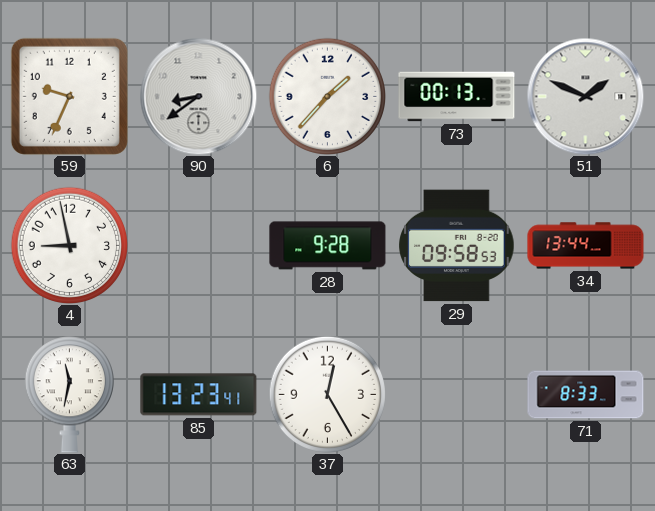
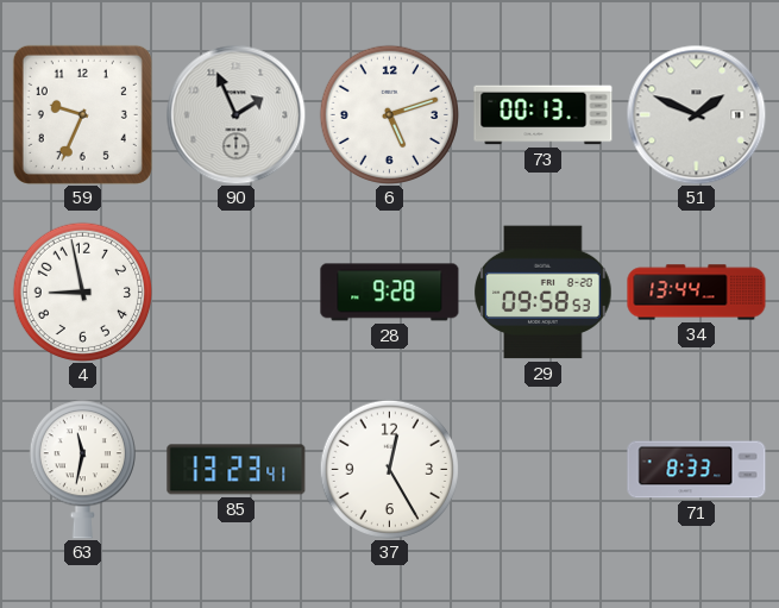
90: 8:39 -> 1:56
6: 1:37 -> 5:12
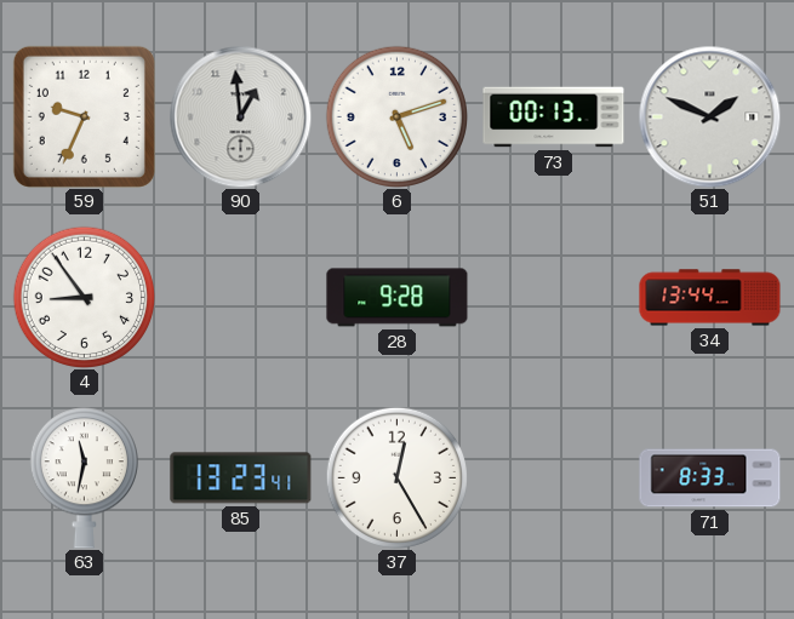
90: 1:56 -> 12:59
4: 8:58 -> 8:54
29: 09:58 -> none
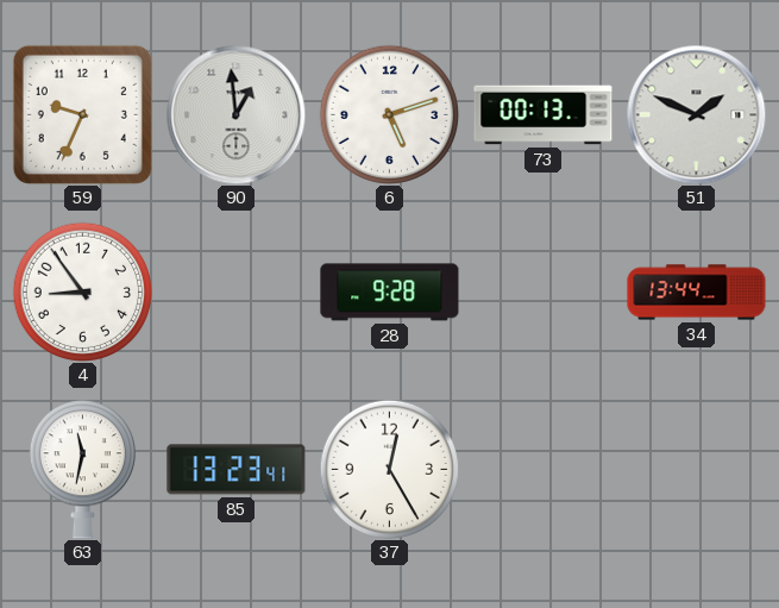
71: 8:33 -> none
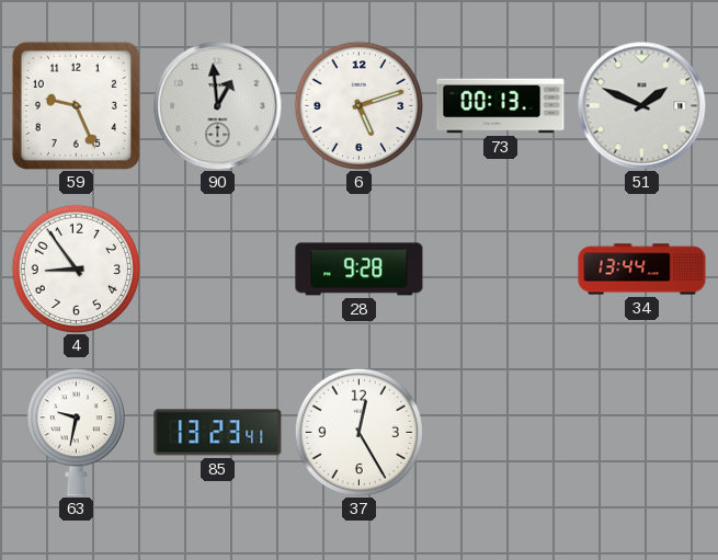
59: 9:34 -> 9:26
63: 11:32 -> 9:32
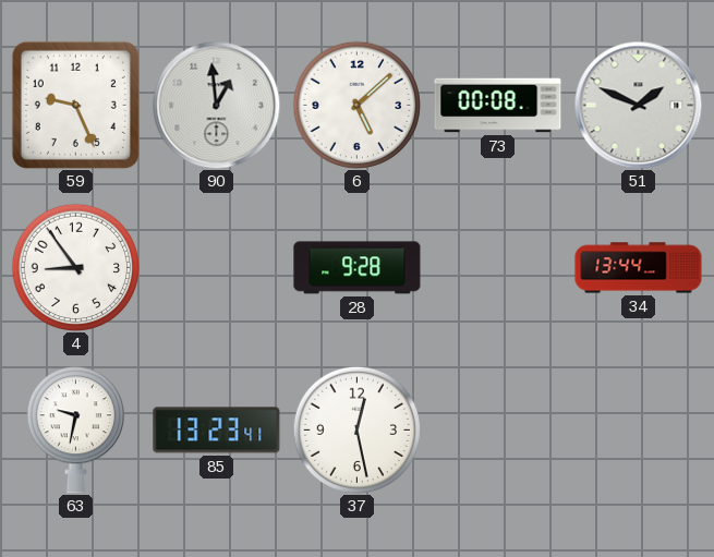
6: 5:12 -> 5:08
73: 00:13 -> 00:08
37: 12:25 -> 12:28
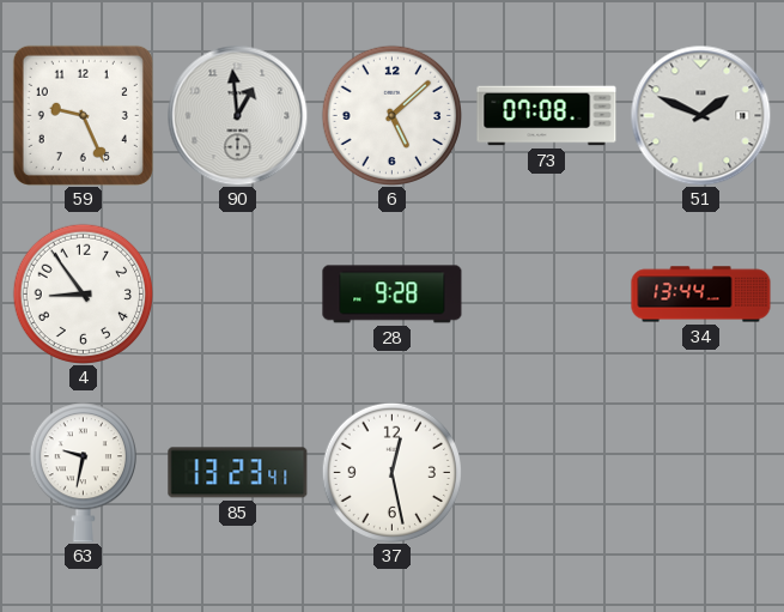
73: 00:08 -> 07:08
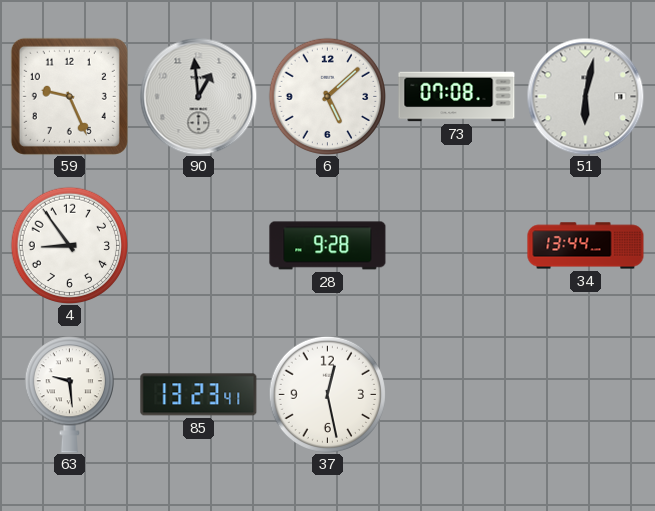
51: 1:49 -> 6:02
63: 9:32 -> 9:29
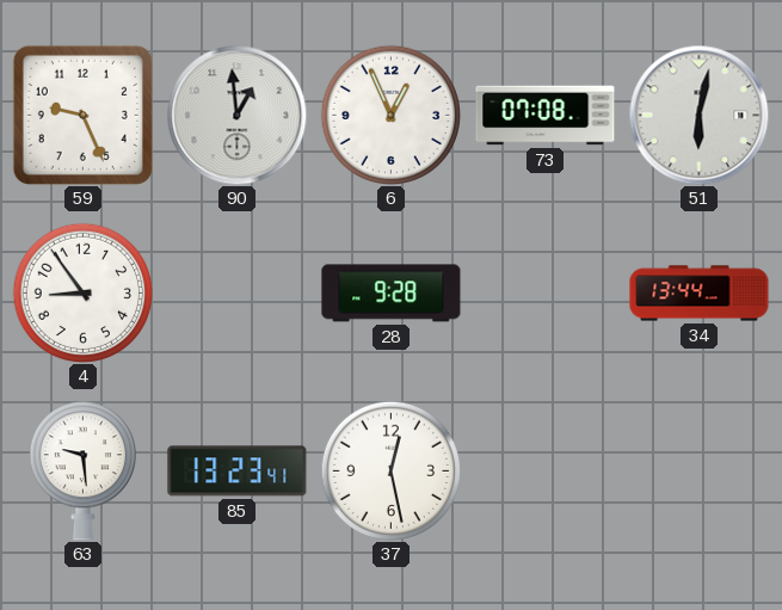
6: 5:08 -> 12:56
